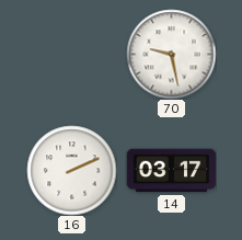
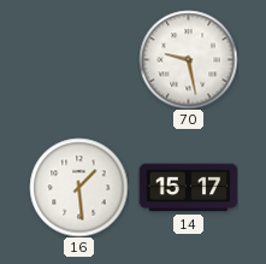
16: 2:11 -> 1:29
14: 03:17 -> 15:17
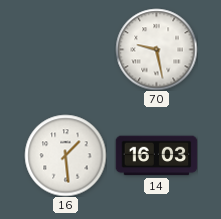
14: 15:17 -> 16:03
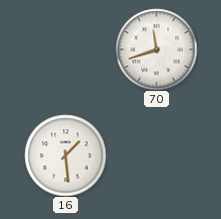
70: 9:28 -> 11:42
14: 16:03 -> none
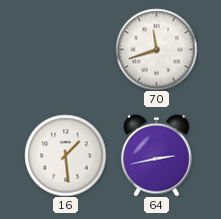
64: none -> 2:43
